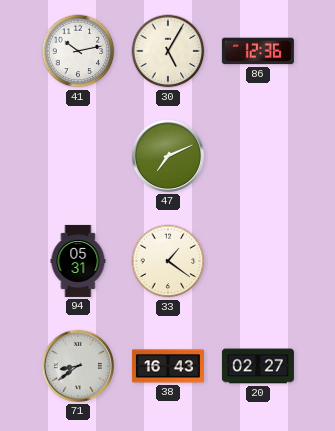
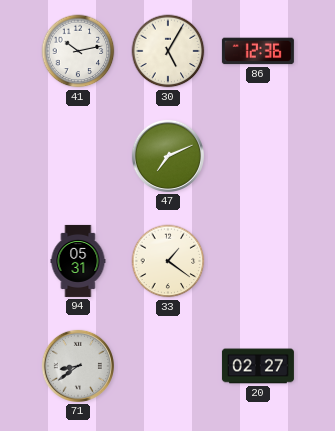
38: 16:43 -> none
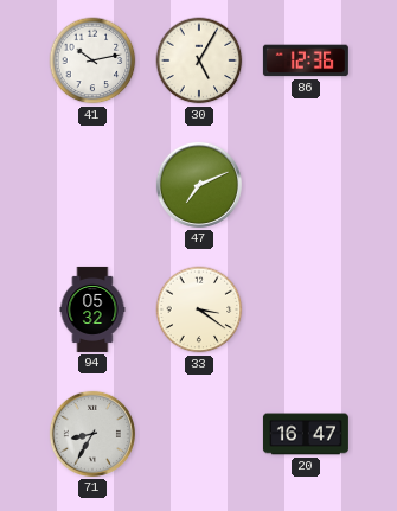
94: 05:31 -> 05:32
33: 1:21 -> 3:21
71: 8:39 -> 8:35
20: 02:27 -> 16:47
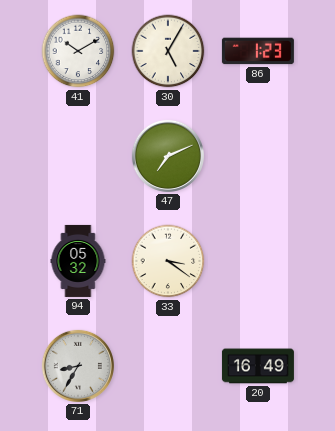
41: 10:13 -> 10:10
86: 12:36 -> 1:23
20: 16:47 -> 16:49
